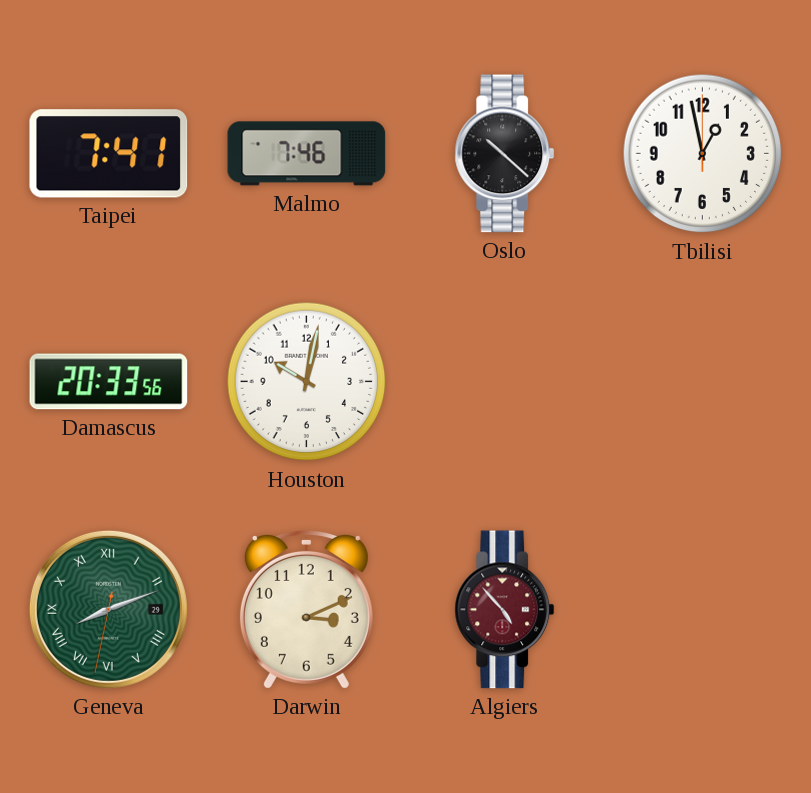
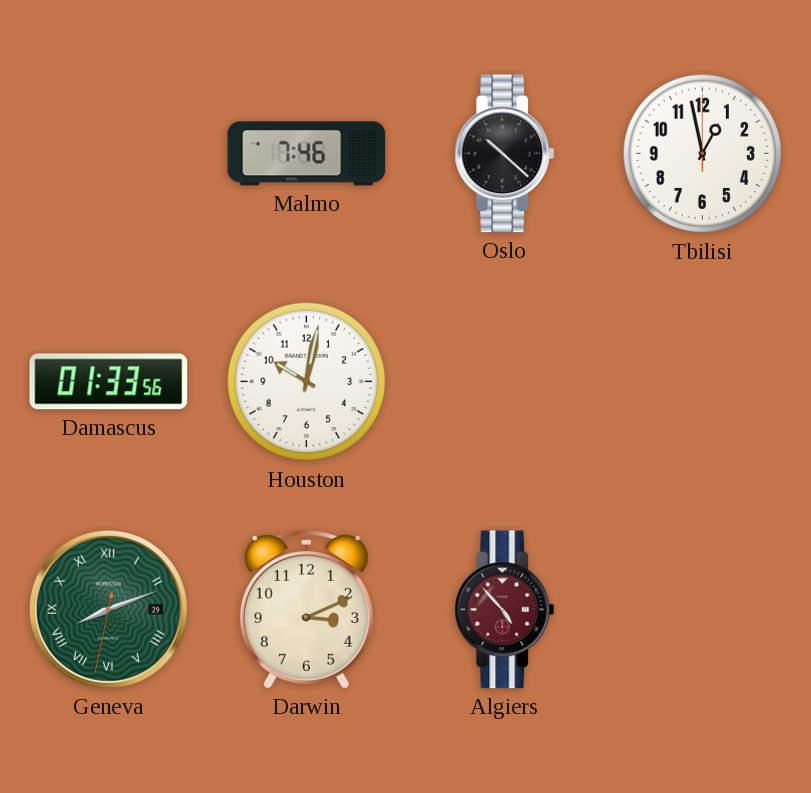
Taipei: 7:41 -> none
Damascus: 20:33 -> 01:33
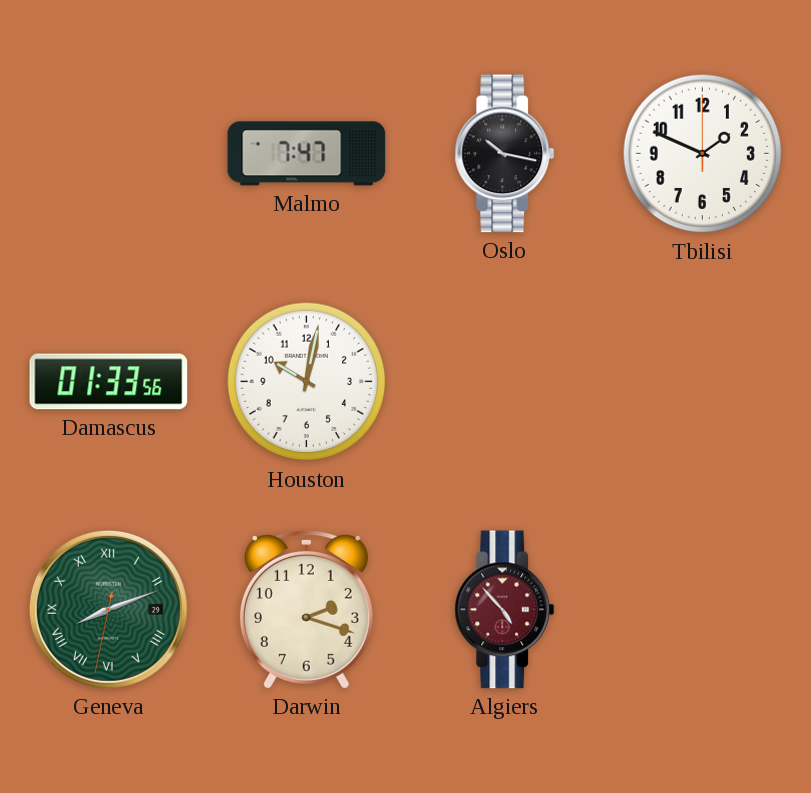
Malmo: 7:46 -> 7:47
Oslo: 10:22 -> 10:17
Tbilisi: 12:58 -> 1:49
Darwin: 3:11 -> 2:18
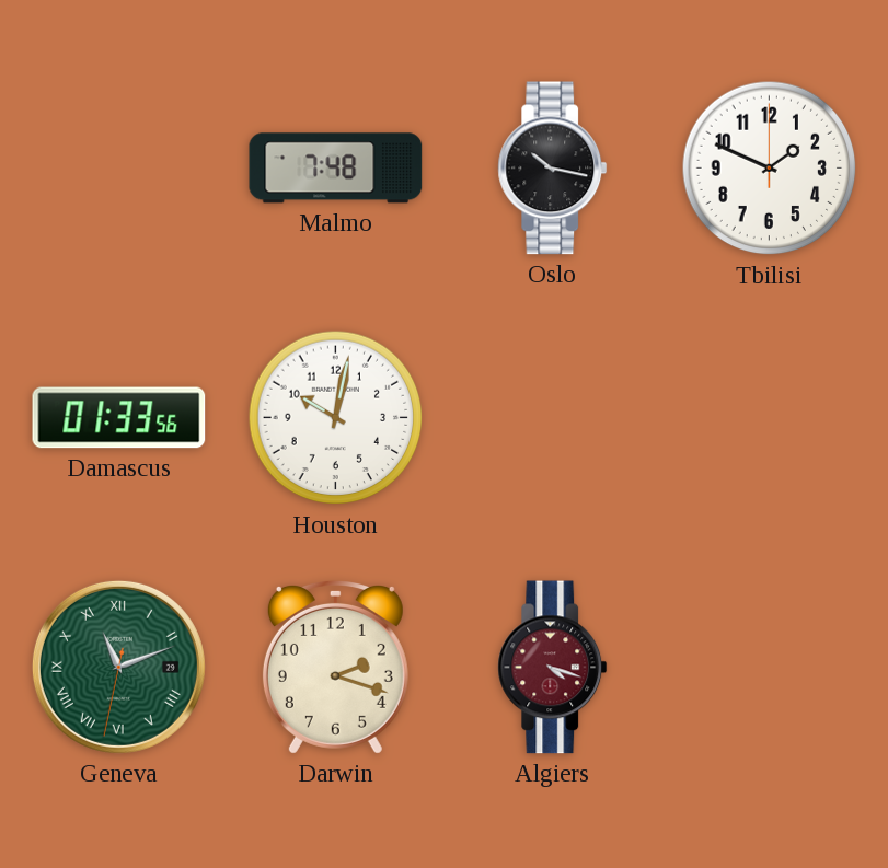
Malmo: 7:47 -> 7:48
Geneva: 8:11 -> 11:11
Algiers: 4:53 -> 4:18
